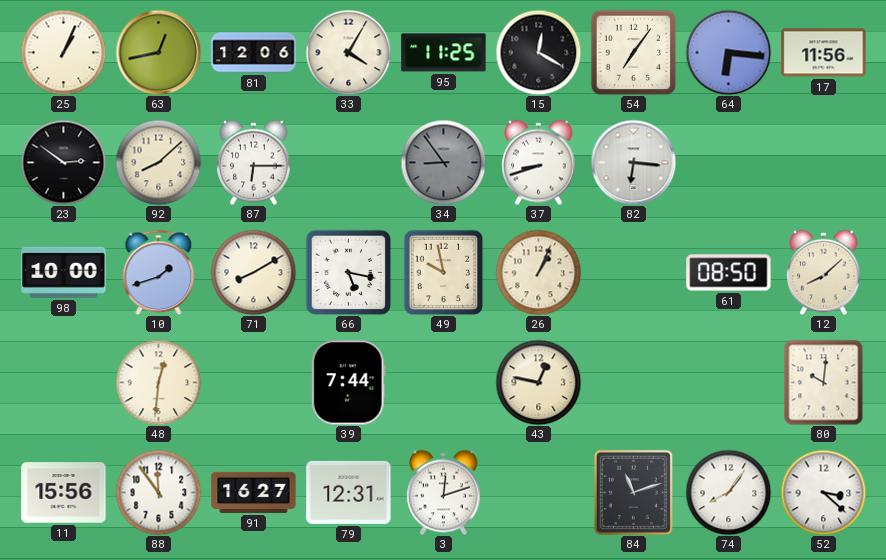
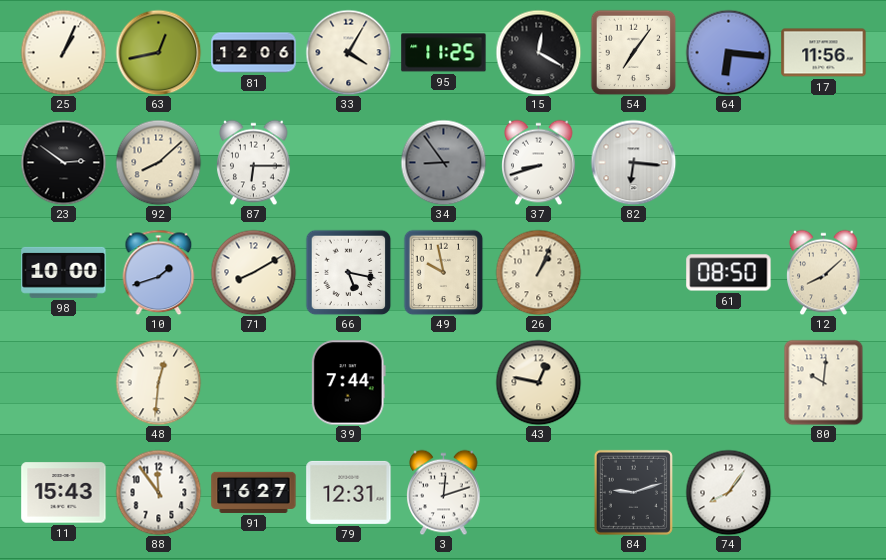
11: 15:56 -> 15:43
84: 11:12 -> 9:12
52: 3:22 -> none
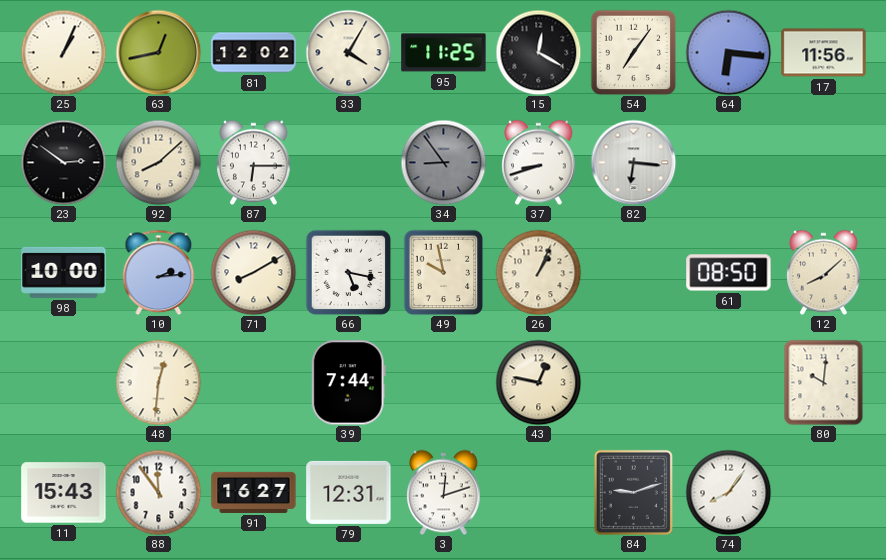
81: 12:06 -> 12:02
10: 1:42 -> 2:14
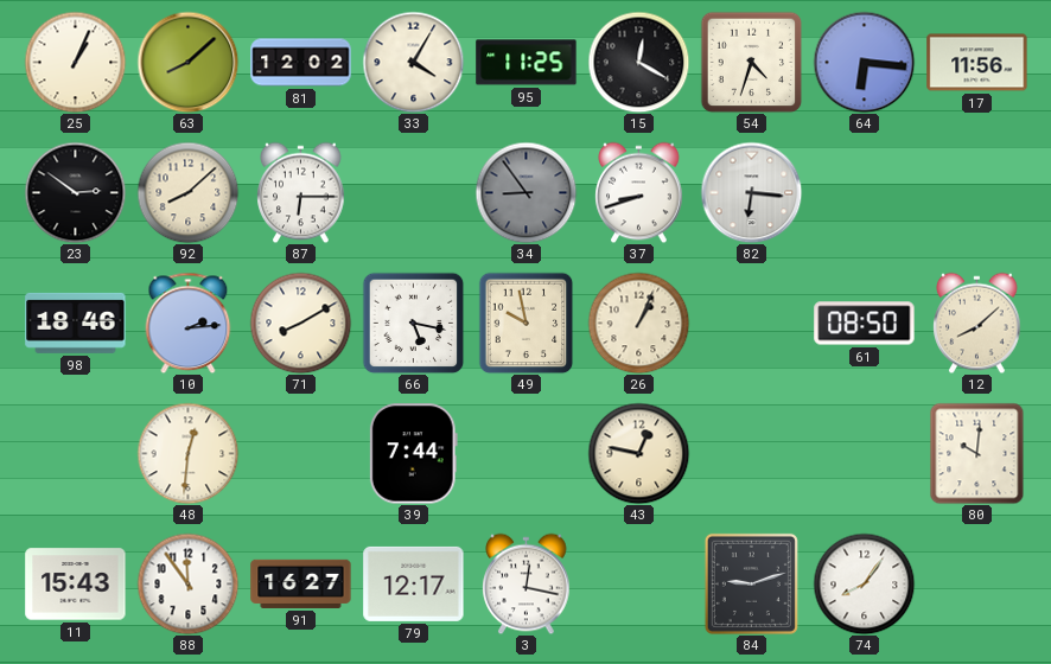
63: 12:43 -> 8:08
54: 7:06 -> 4:33
98: 10:00 -> 18:46
79: 12:31 -> 12:17
3: 12:12 -> 12:17
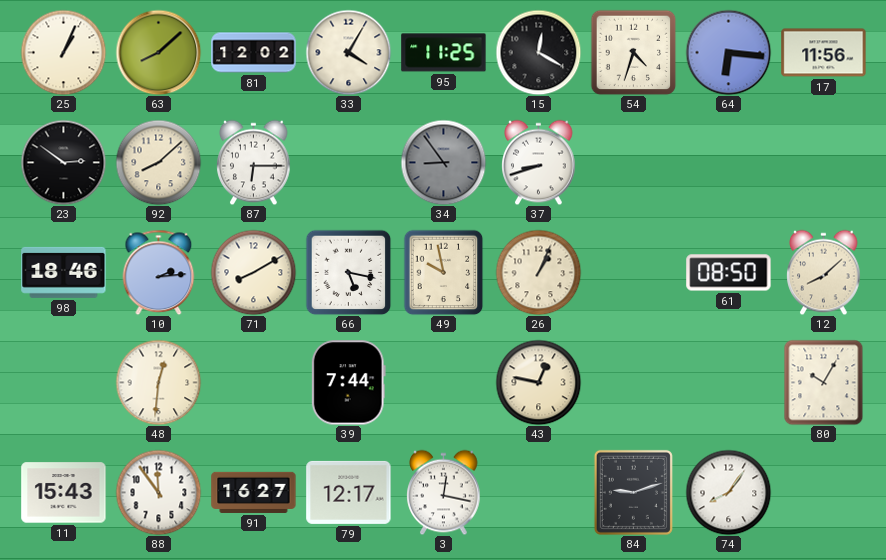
82: 6:16 -> none
80: 10:01 -> 10:05
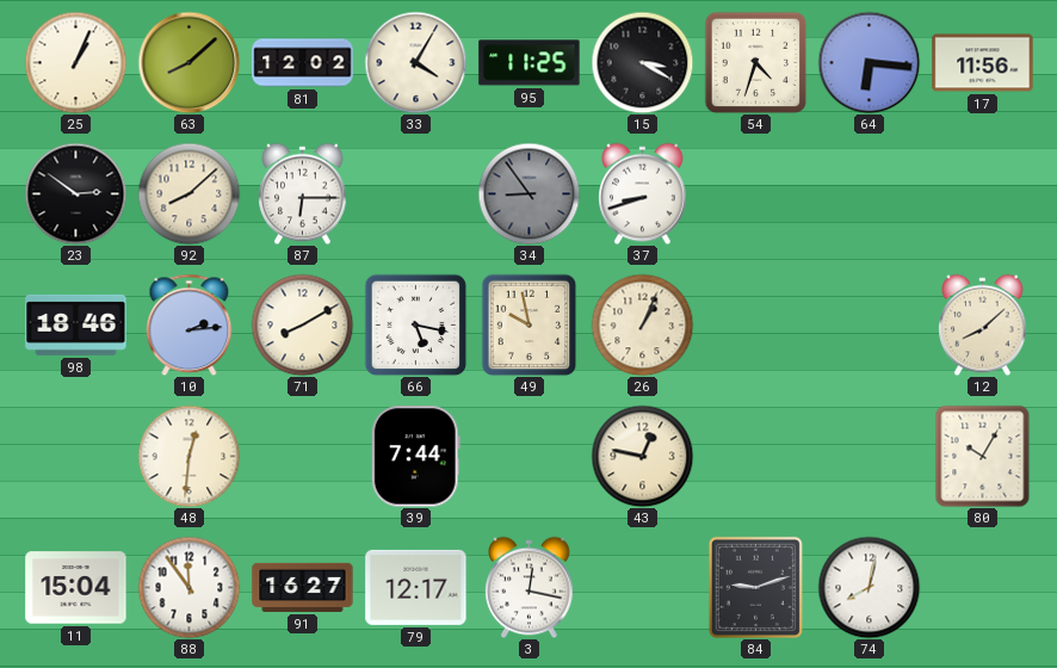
15: 12:20 -> 3:20
61: 08:50 -> none
11: 15:43 -> 15:04
74: 8:06 -> 8:02
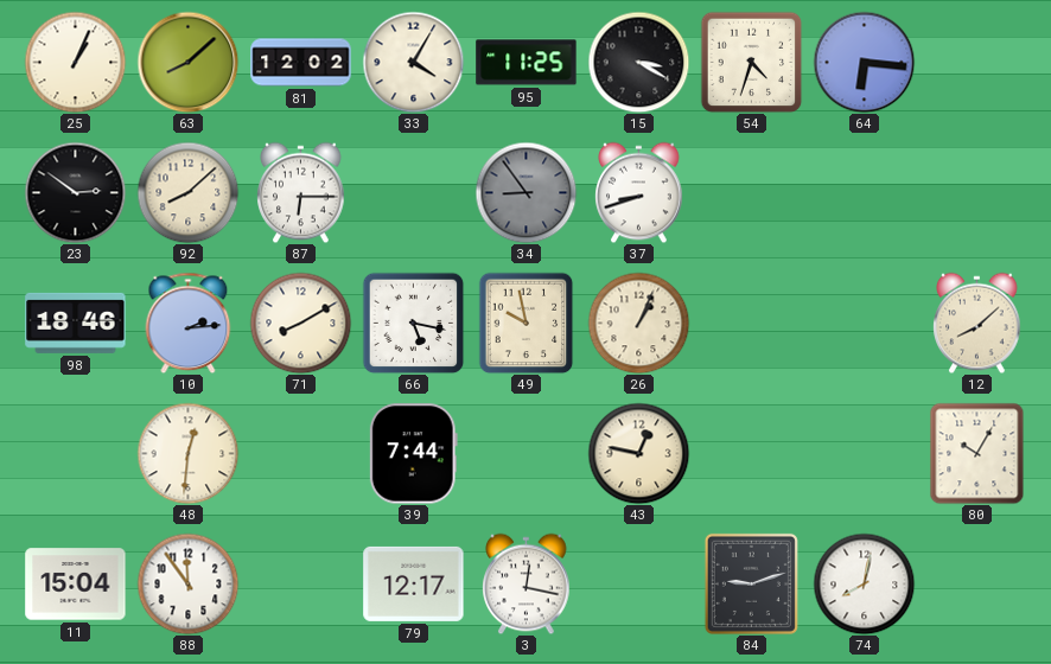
17: 11:56 -> none
91: 16:27 -> none
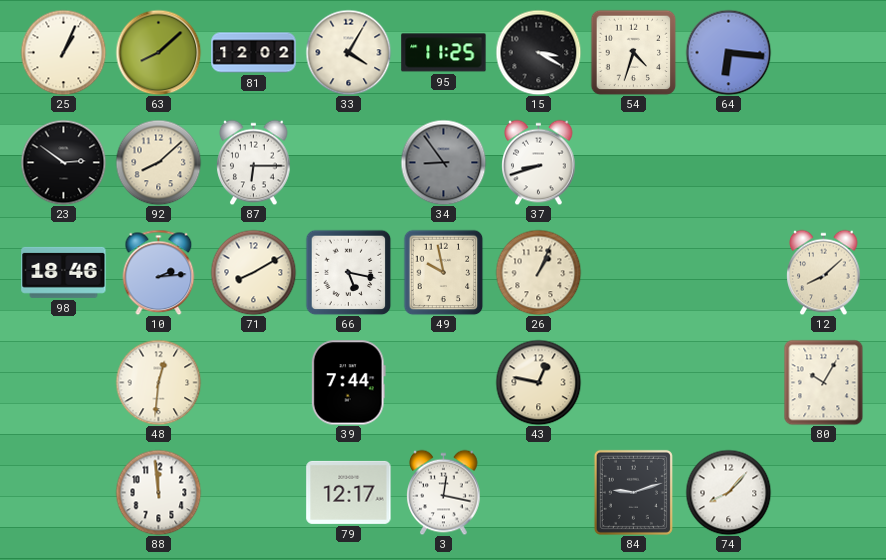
11: 15:04 -> none
88: 11:54 -> 11:59
74: 8:02 -> 8:07
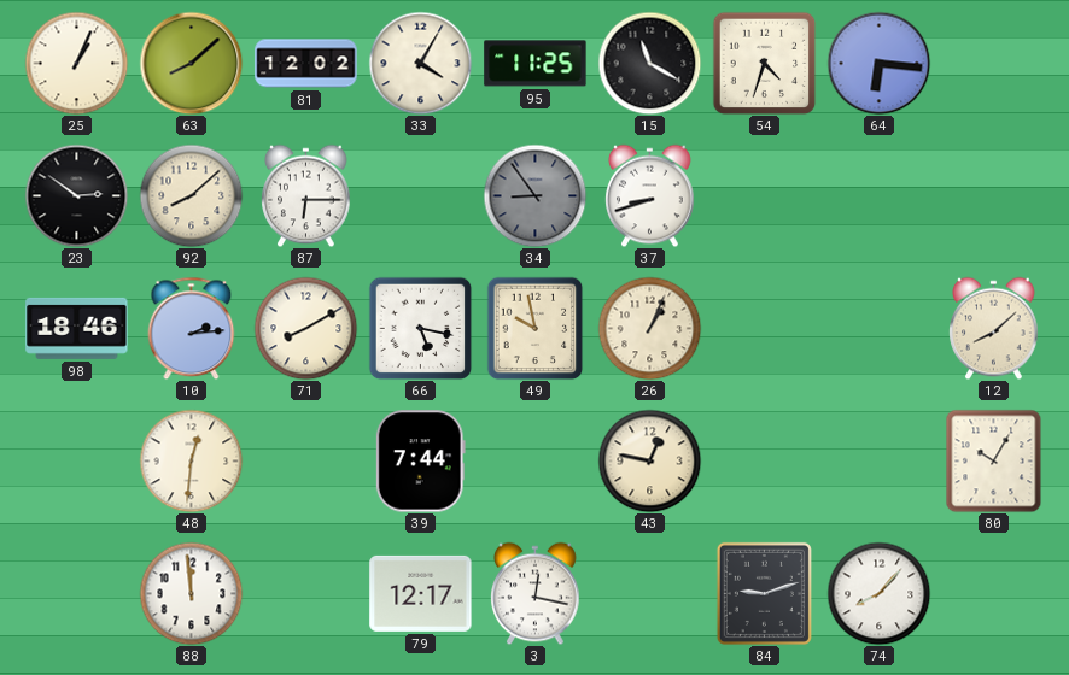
15: 3:20 -> 11:20
